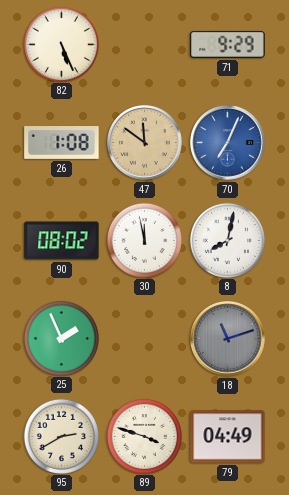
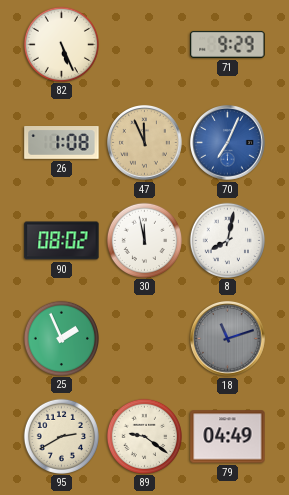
47: 11:51 -> 11:56
89: 3:48 -> 9:21
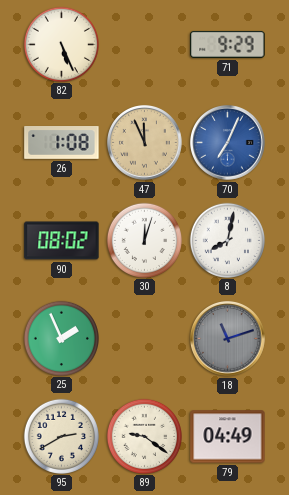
30: 11:58 -> 12:03
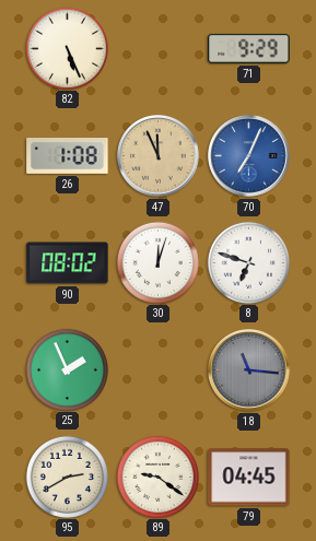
8: 8:02 -> 6:48
18: 11:12 -> 11:16
79: 04:49 -> 04:45
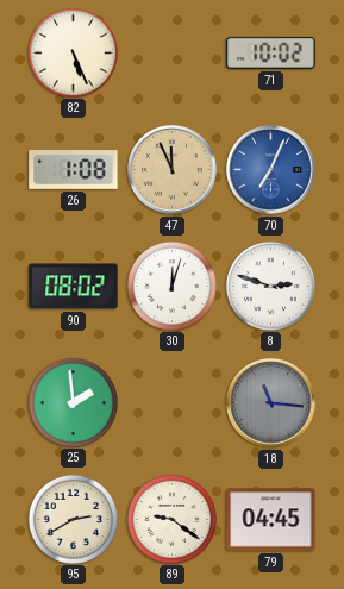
71: 9:29 -> 10:02
8: 6:48 -> 2:48
25: 1:56 -> 1:59
